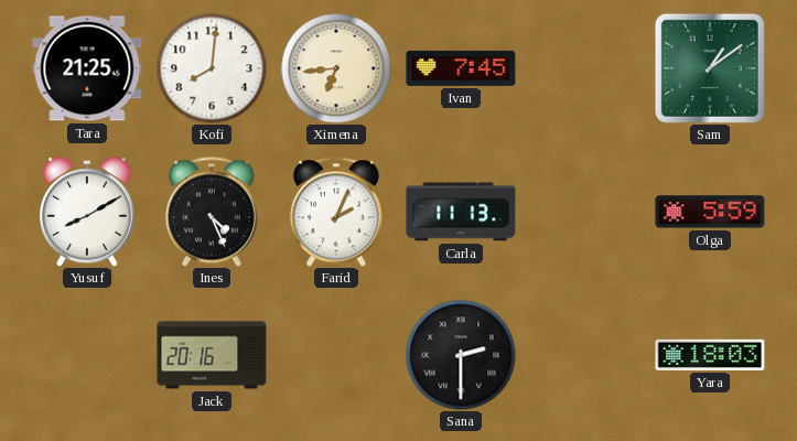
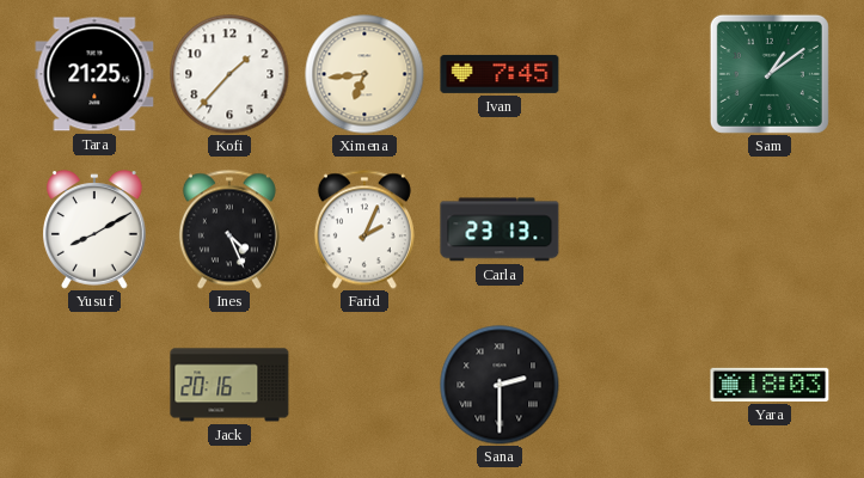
Kofi: 8:01 -> 1:37
Carla: 11:13 -> 23:13
Olga: 5:59 -> none
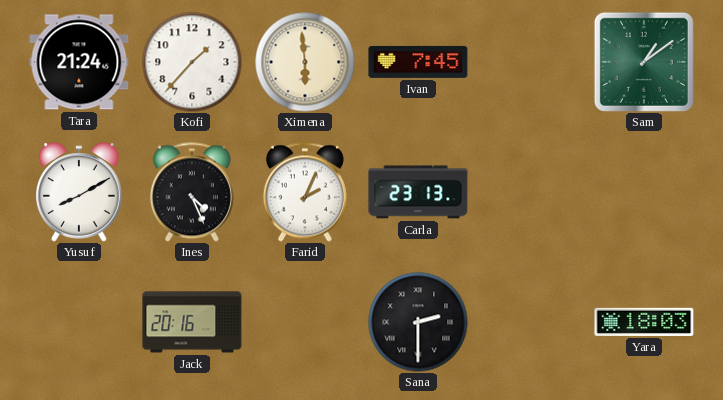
Tara: 21:25 -> 21:24
Ximena: 6:44 -> 5:59
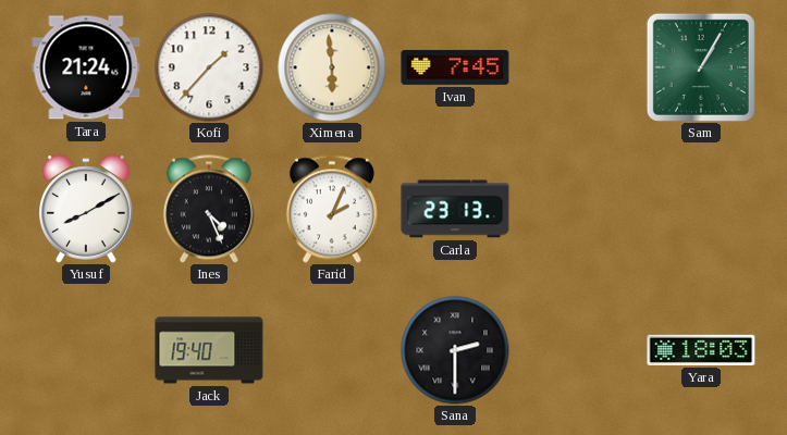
Sam: 1:09 -> 1:05
Jack: 20:16 -> 19:40
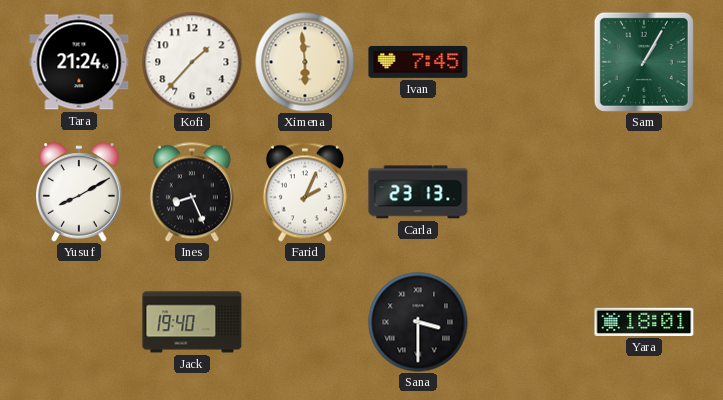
Ines: 4:26 -> 8:26
Sana: 2:30 -> 3:30
Yara: 18:03 -> 18:01
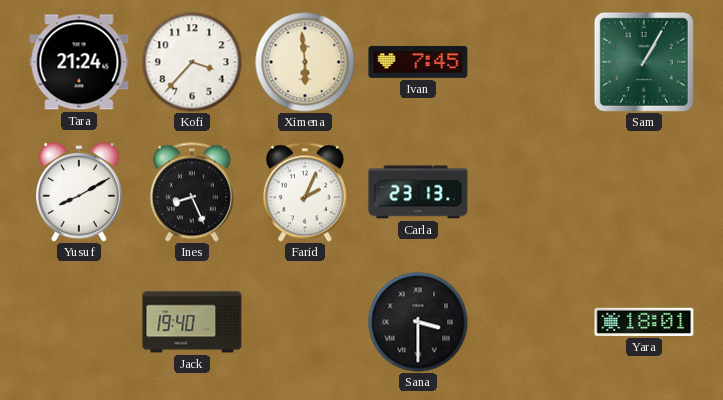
Kofi: 1:37 -> 3:37
